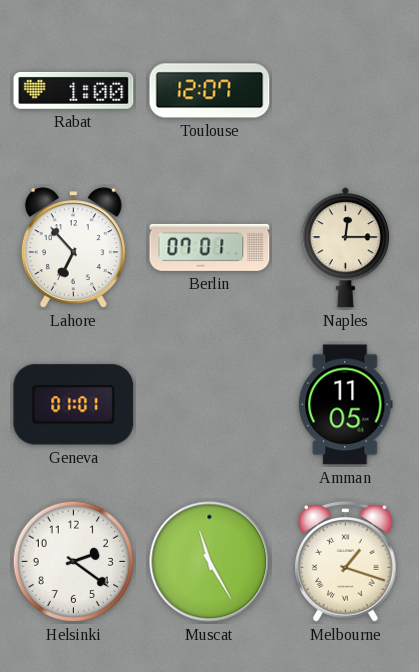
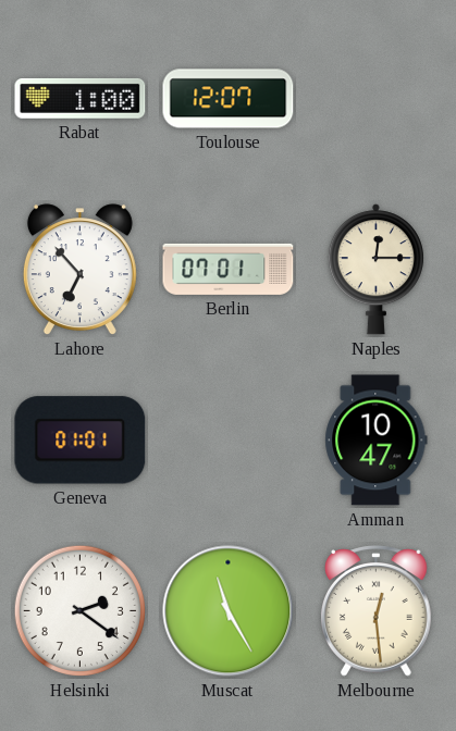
Amman: 11:05 -> 10:47
Melbourne: 1:18 -> 12:29
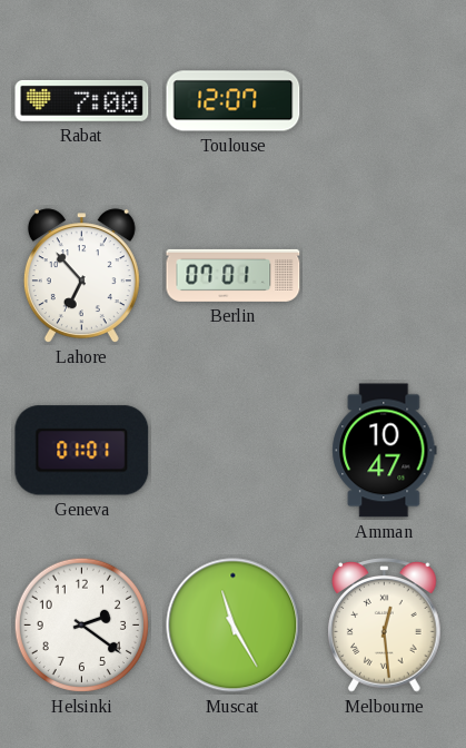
Rabat: 1:00 -> 7:00
Naples: 12:15 -> none
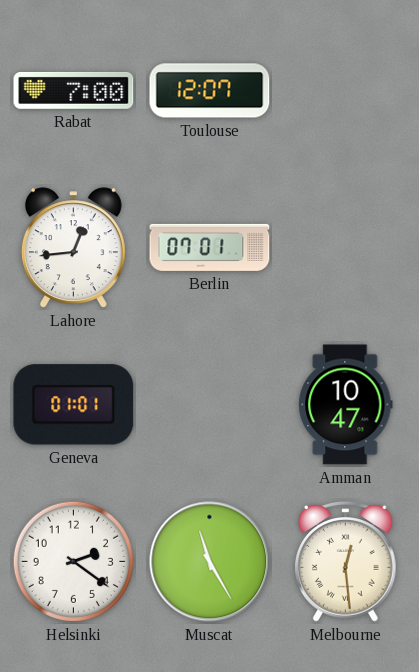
Lahore: 6:53 -> 12:44
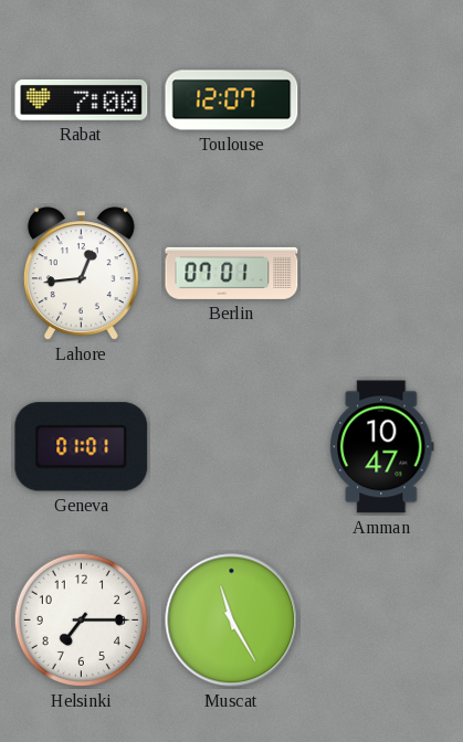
Helsinki: 2:21 -> 7:15
Melbourne: 12:29 -> none
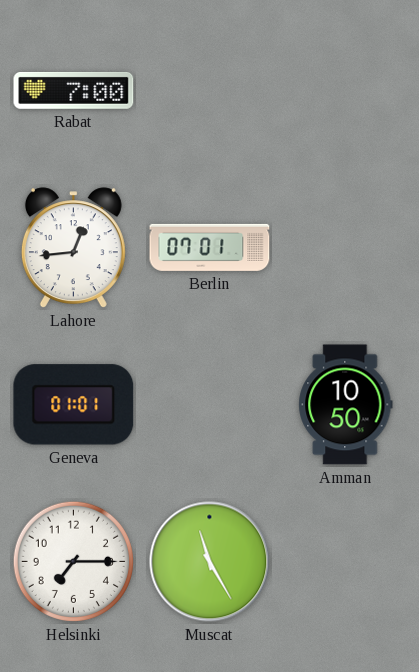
Toulouse: 12:07 -> none
Amman: 10:47 -> 10:50
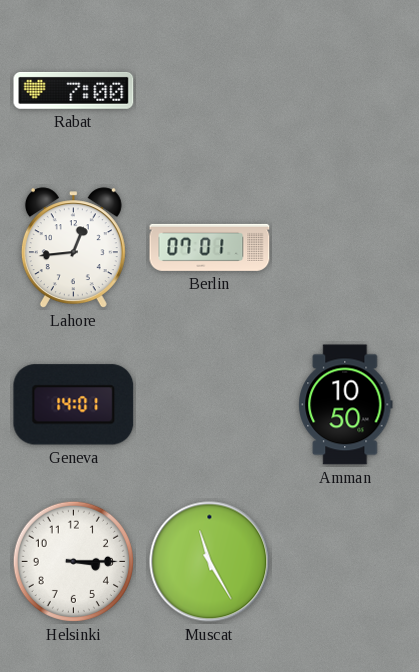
Geneva: 01:01 -> 14:01
Helsinki: 7:15 -> 3:15
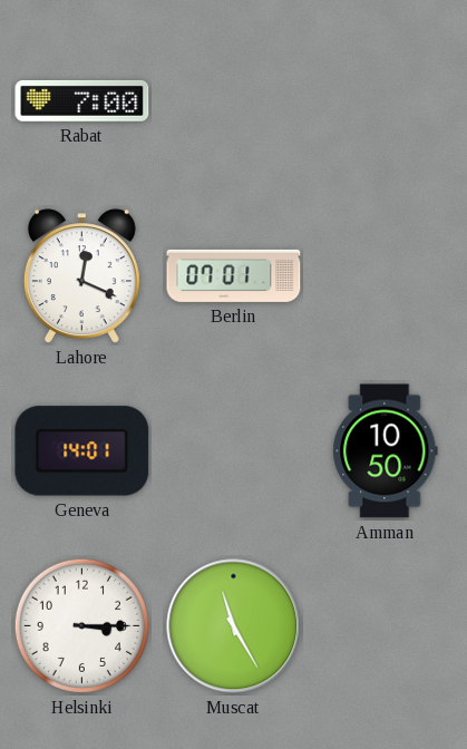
Lahore: 12:44 -> 12:19
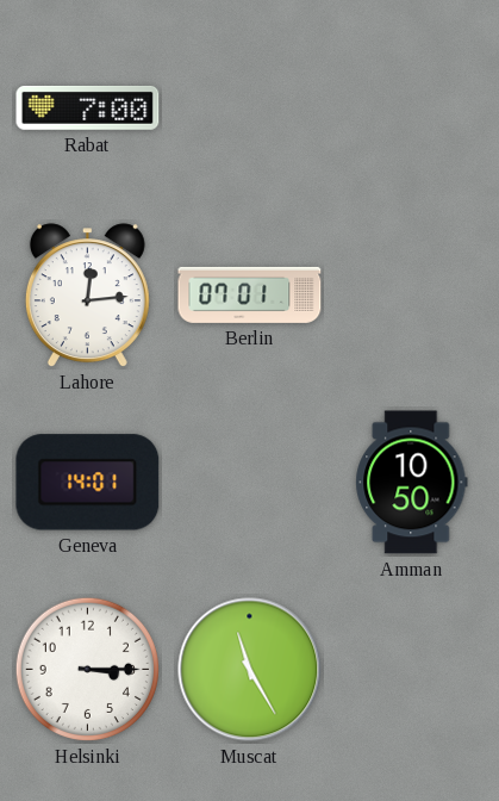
Lahore: 12:19 -> 12:14
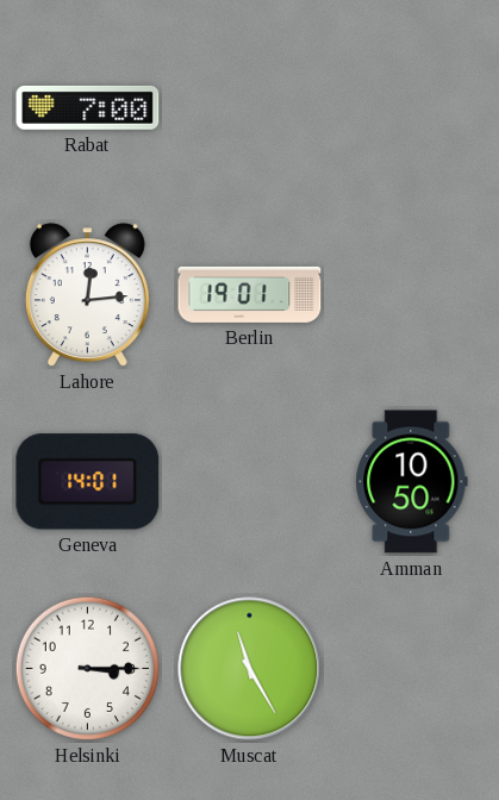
Berlin: 07:01 -> 19:01
